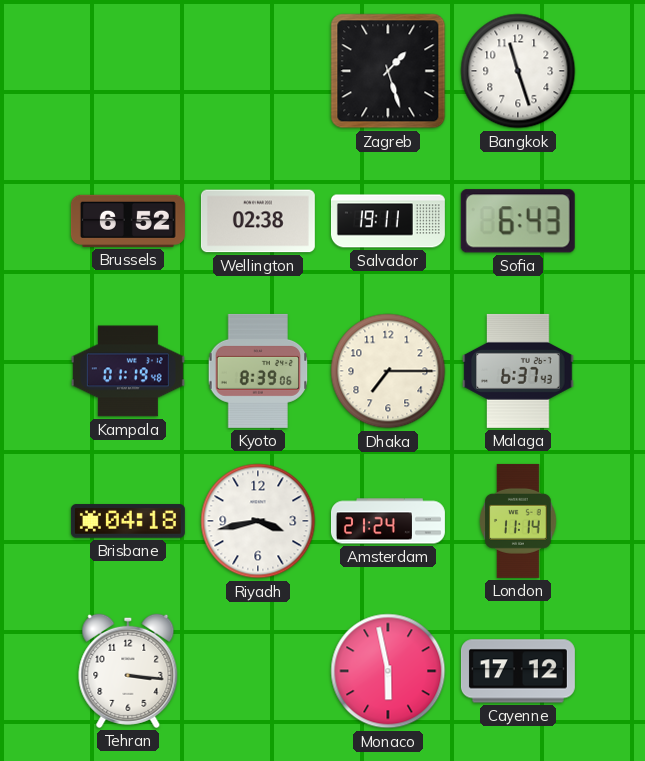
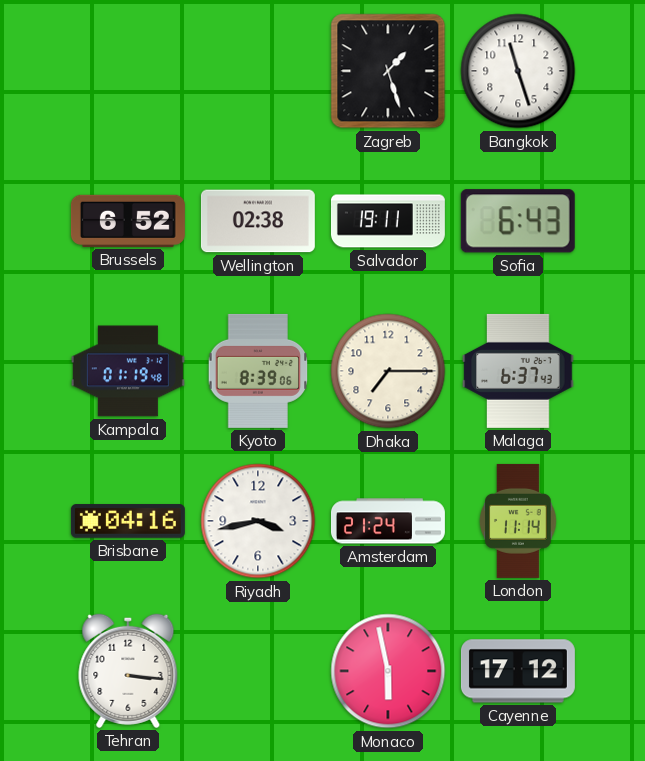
Brisbane: 04:18 -> 04:16
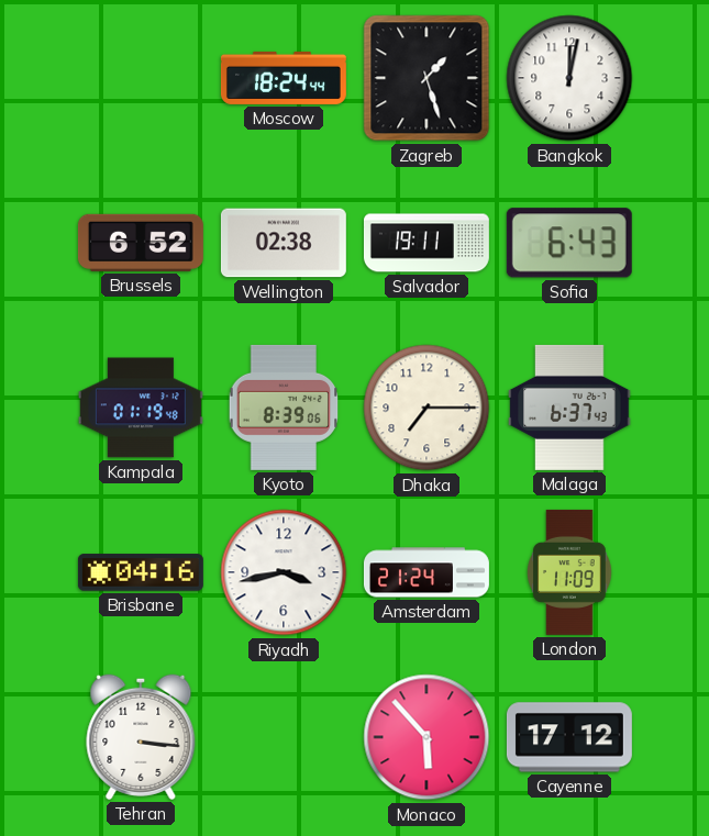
Moscow: none -> 18:24
Bangkok: 11:27 -> 12:02
London: 11:14 -> 11:09
Monaco: 5:58 -> 5:53
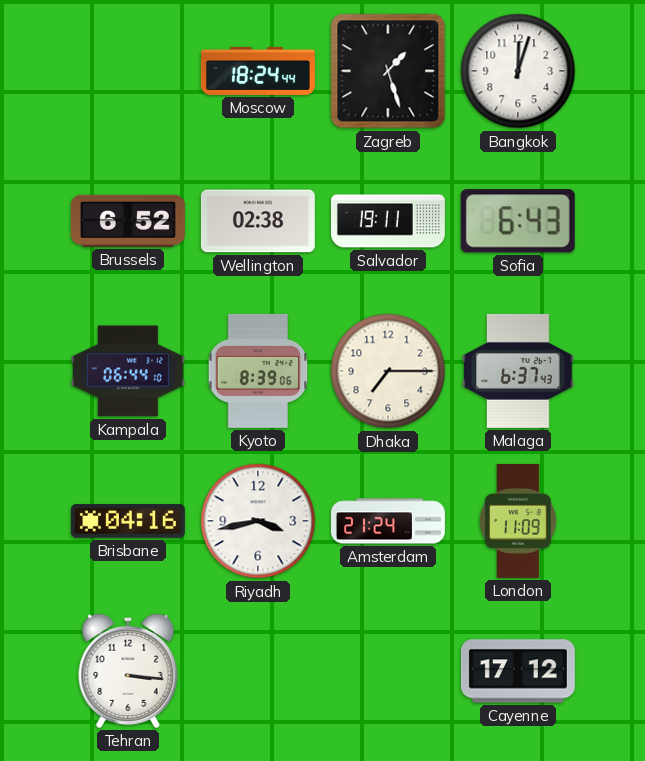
Bangkok: 12:02 -> 12:03
Kampala: 01:19 -> 06:44
Monaco: 5:53 -> none
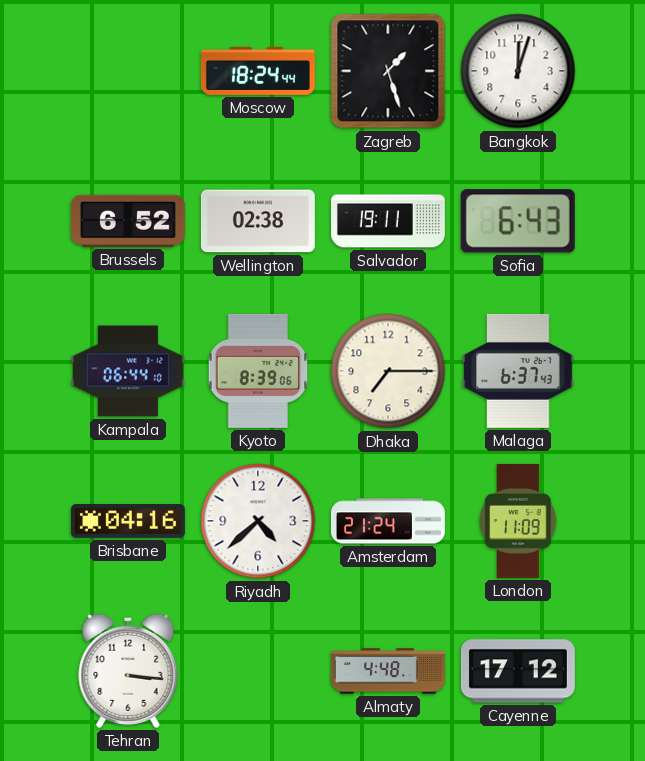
Riyadh: 3:43 -> 4:38
Almaty: none -> 4:48
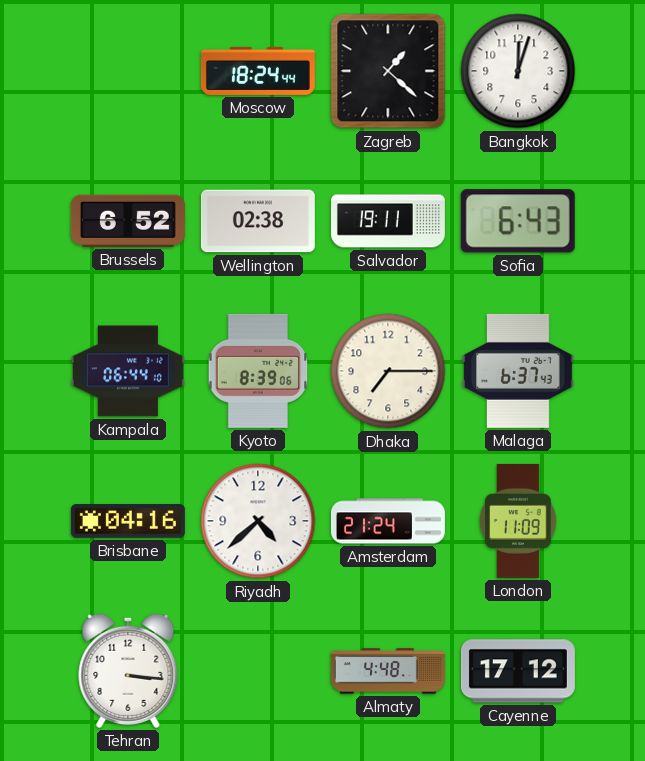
Zagreb: 1:27 -> 1:22
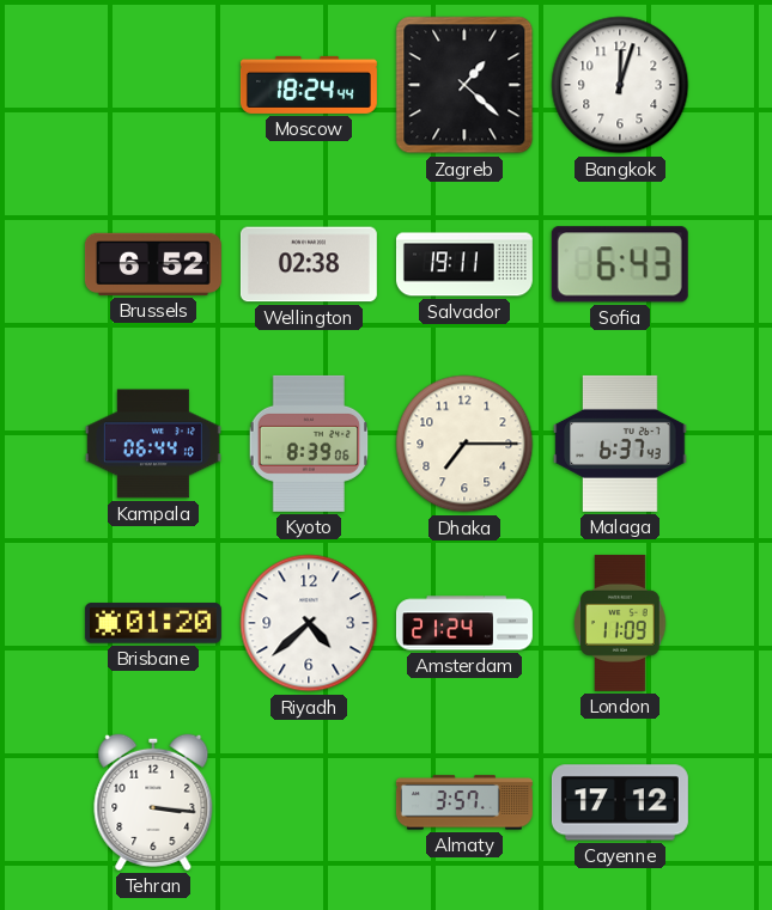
Brisbane: 04:16 -> 01:20
Almaty: 4:48 -> 3:57
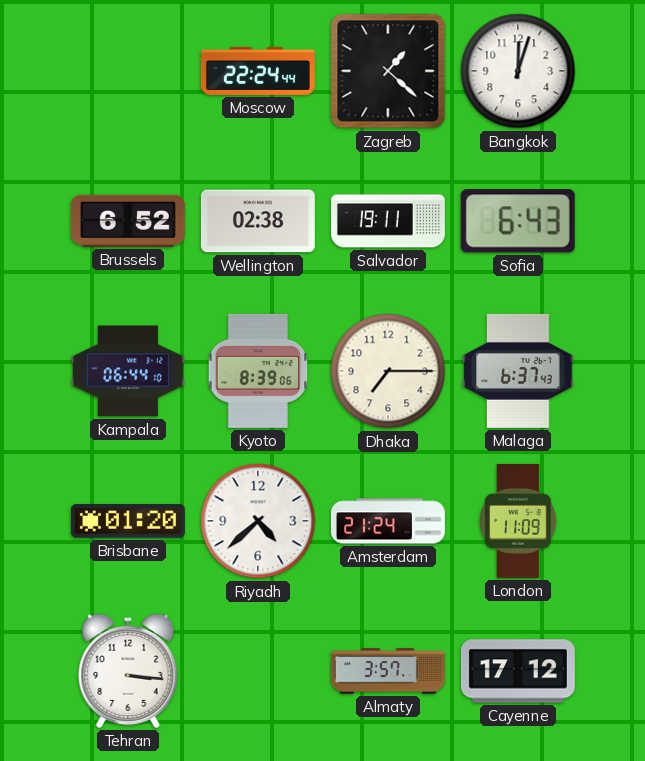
Moscow: 18:24 -> 22:24
